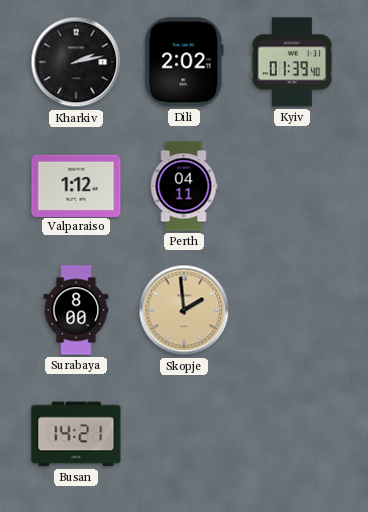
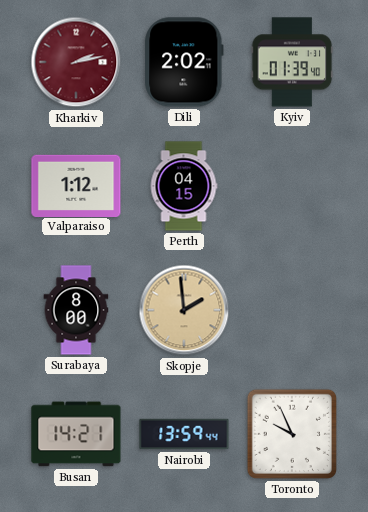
Kharkiv dial: black -> burgundy
Perth: 04:11 -> 04:15
Nairobi: none -> 13:59
Toronto: none -> 9:56
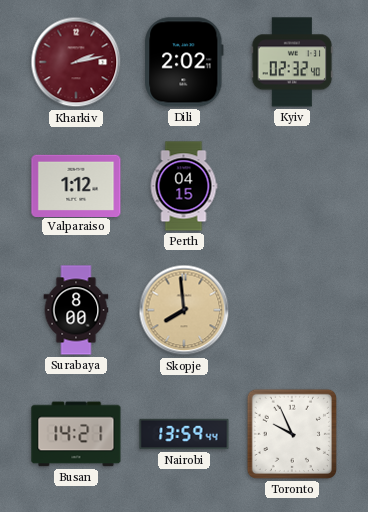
Kyiv: 01:39 -> 02:32
Skopje: 1:59 -> 7:59
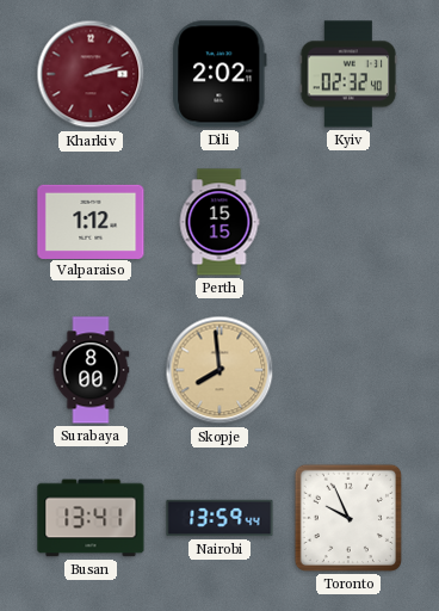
Perth: 04:15 -> 15:15
Busan: 14:21 -> 13:41
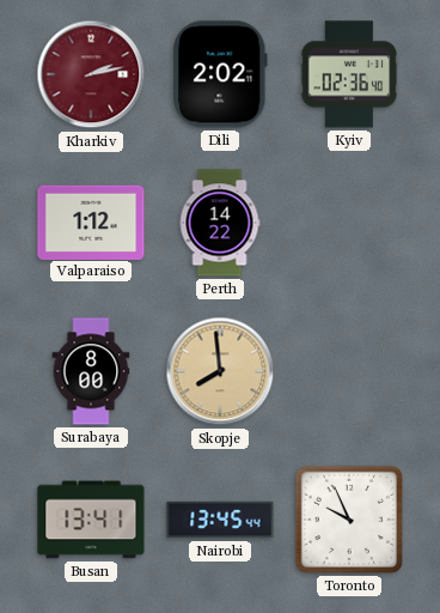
Kyiv: 02:32 -> 02:36
Perth: 15:15 -> 14:22
Nairobi: 13:59 -> 13:45
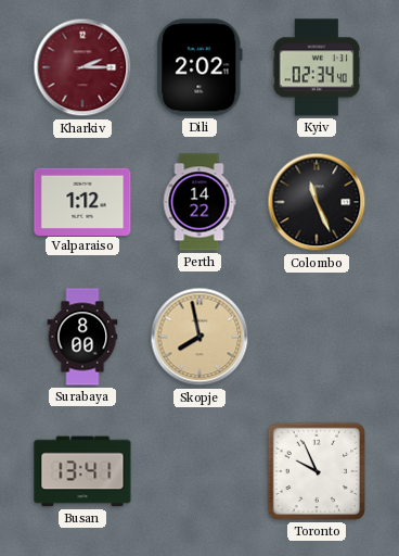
Kharkiv: 2:13 -> 2:15
Kyiv: 02:36 -> 02:34
Colombo: none -> 11:26
Skopje: 7:59 -> 7:58
Nairobi: 13:45 -> none
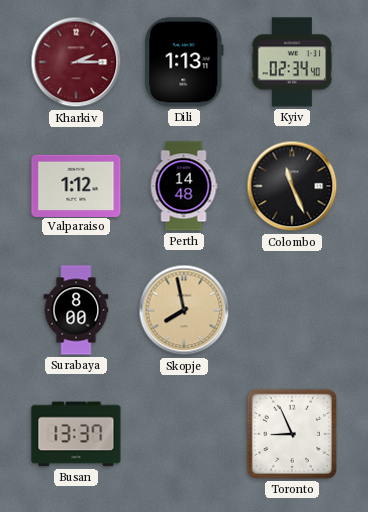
Dili: 2:02 -> 1:13
Perth: 14:22 -> 14:48
Busan: 13:41 -> 13:37
Toronto: 9:56 -> 8:56
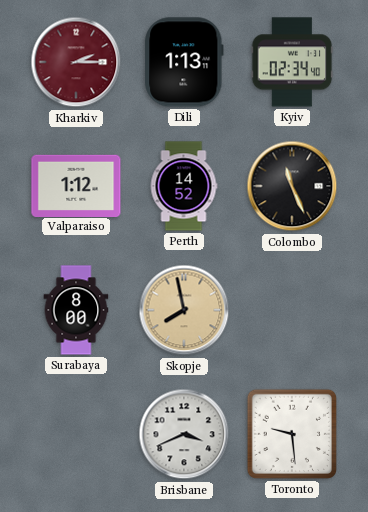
Perth: 14:48 -> 14:52
Busan: 13:37 -> none
Brisbane: none -> 3:41
Toronto: 8:56 -> 9:29
